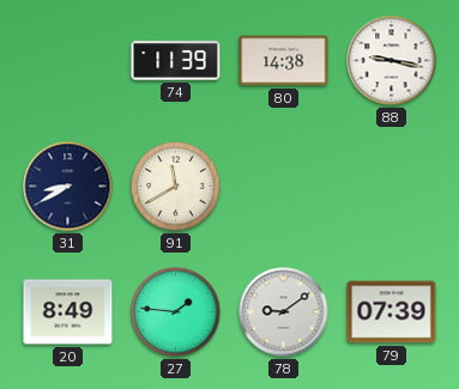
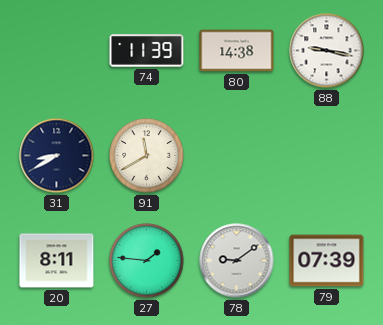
20: 8:49 -> 8:11
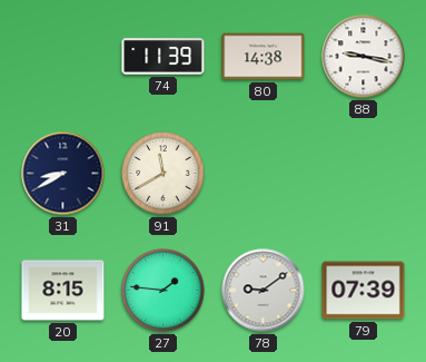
20: 8:11 -> 8:15
